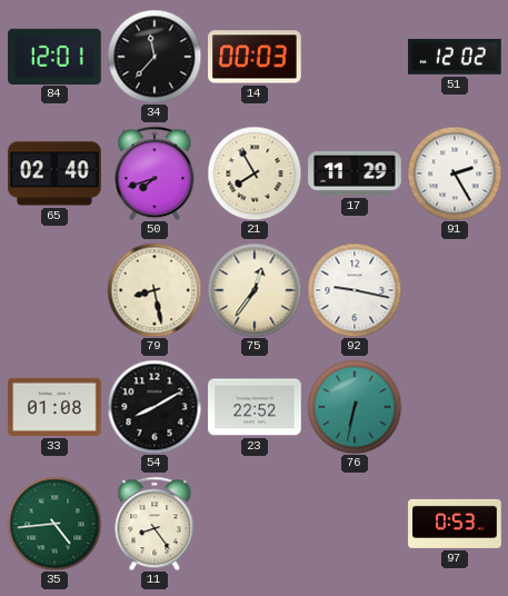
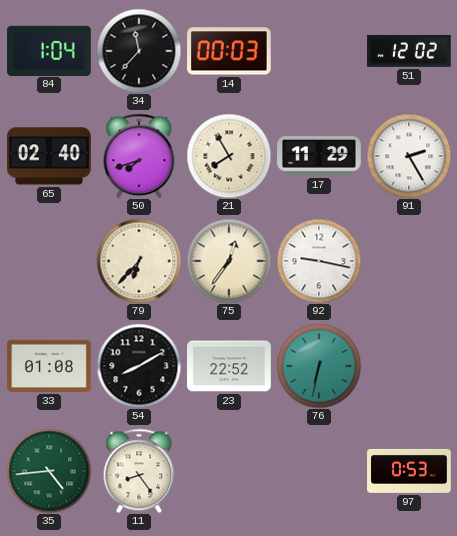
84: 12:01 -> 1:04
79: 8:28 -> 6:37
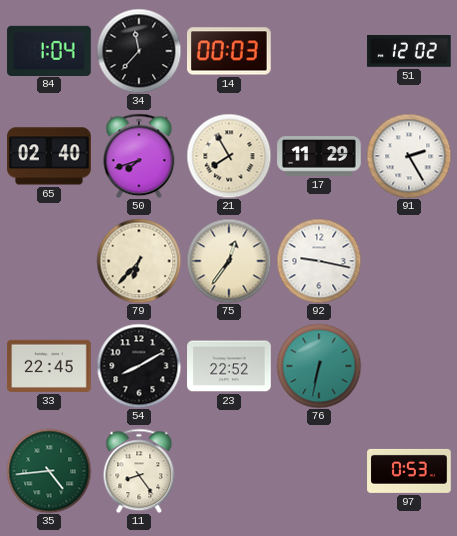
33: 01:08 -> 22:45
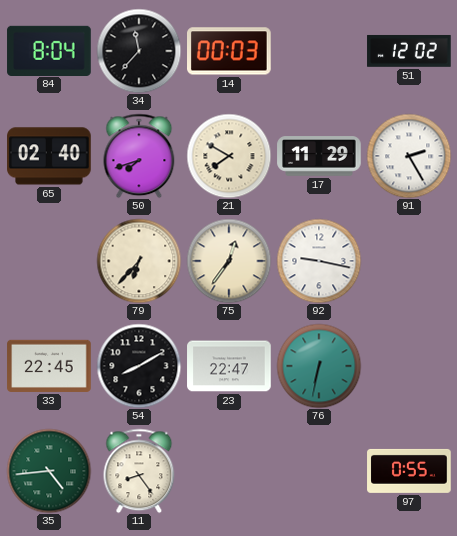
84: 1:04 -> 8:04
21: 7:55 -> 7:50
23: 22:52 -> 22:47
97: 0:53 -> 0:55
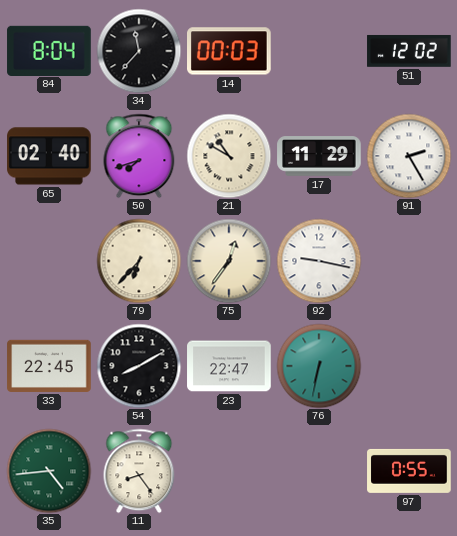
21: 7:50 -> 10:50
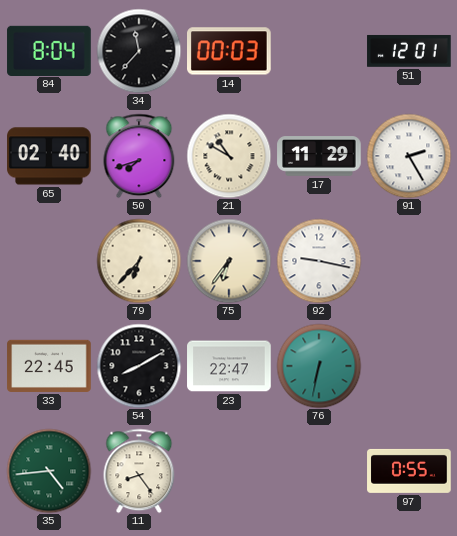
51: 12:02 -> 12:01
75: 12:36 -> 6:36
